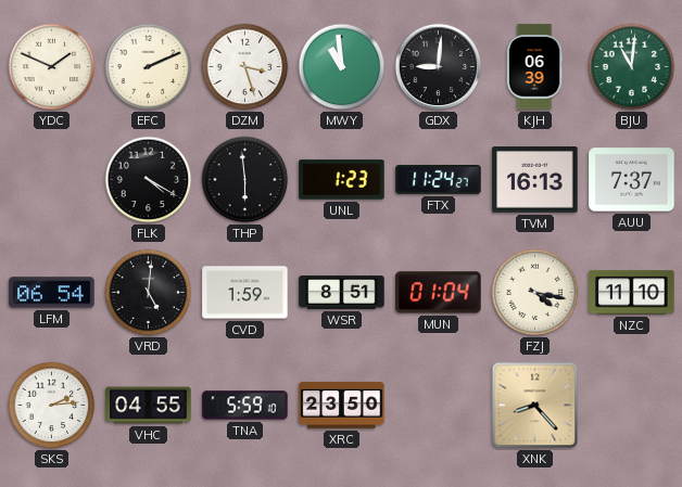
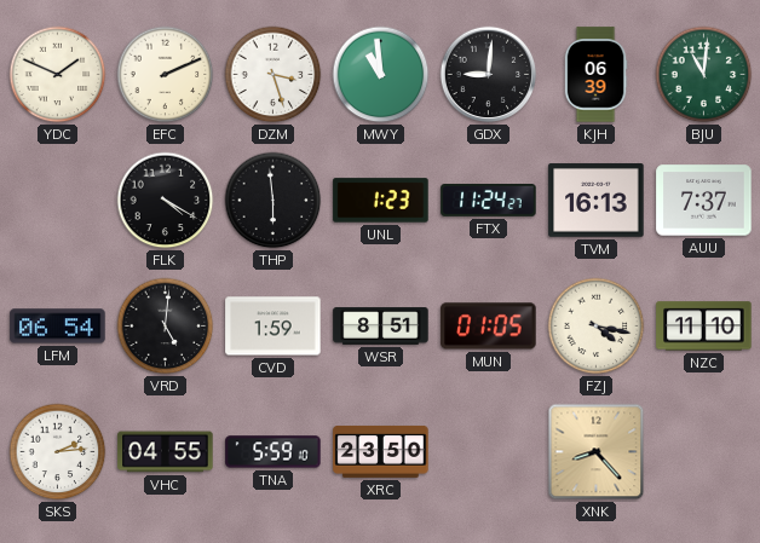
MUN: 01:04 -> 01:05
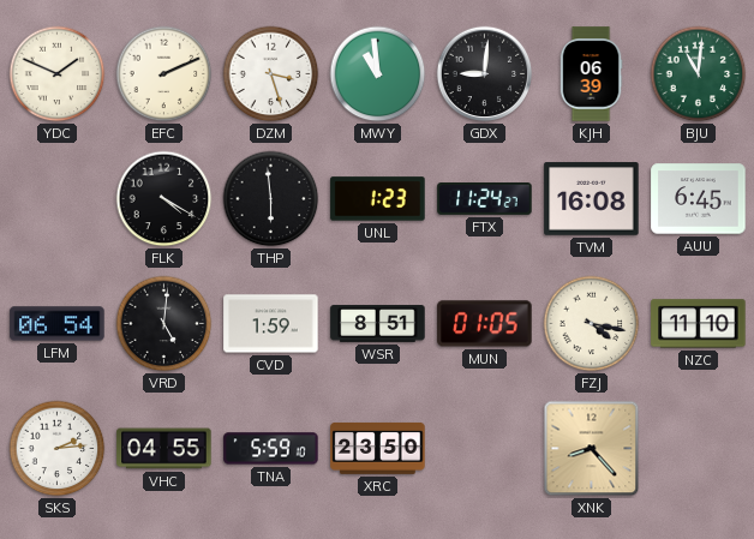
TVM: 16:13 -> 16:08
AUU: 7:37 -> 6:45
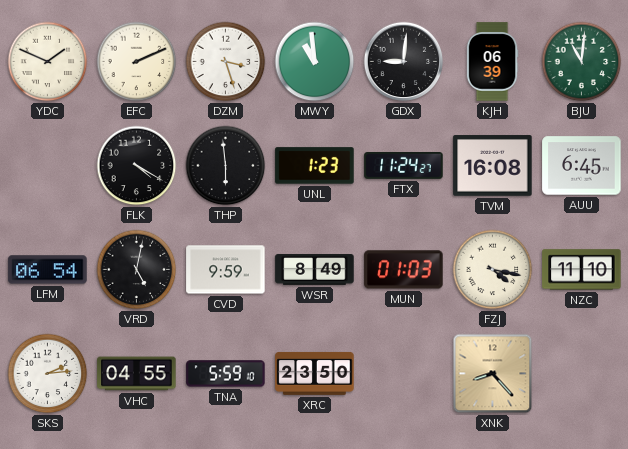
VRD: 5:01 -> 5:02
CVD: 1:59 -> 9:59
WSR: 8:51 -> 8:49
MUN: 01:05 -> 01:03
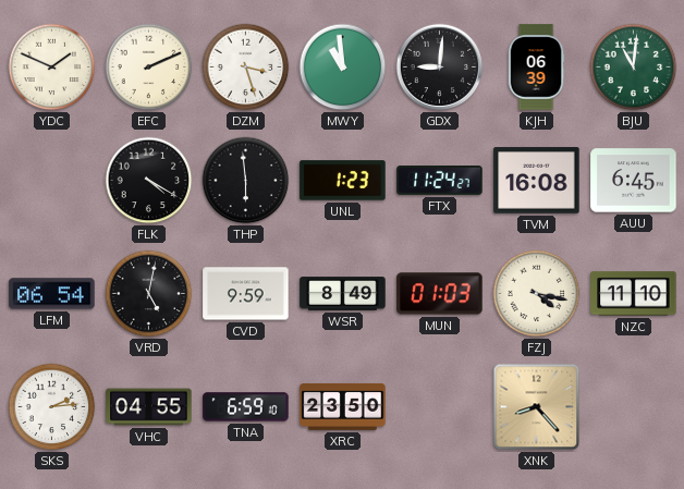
TNA: 5:59 -> 6:59
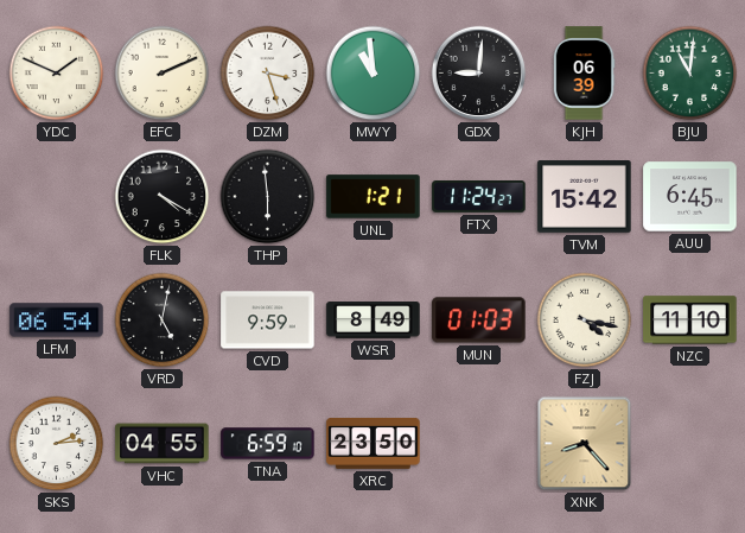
UNL: 1:23 -> 1:21
TVM: 16:08 -> 15:42
